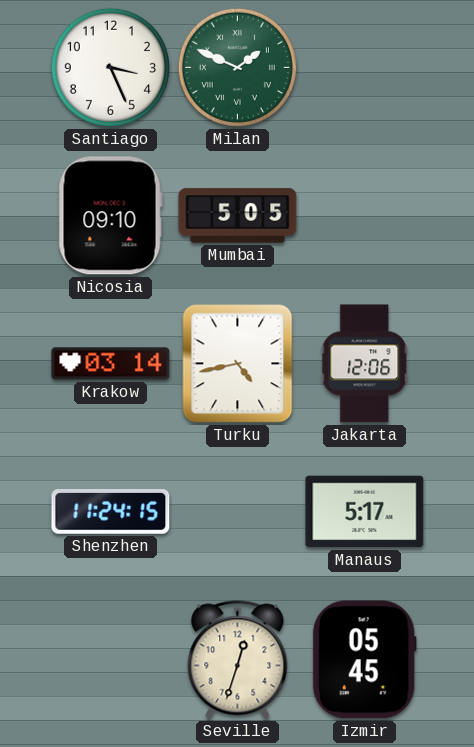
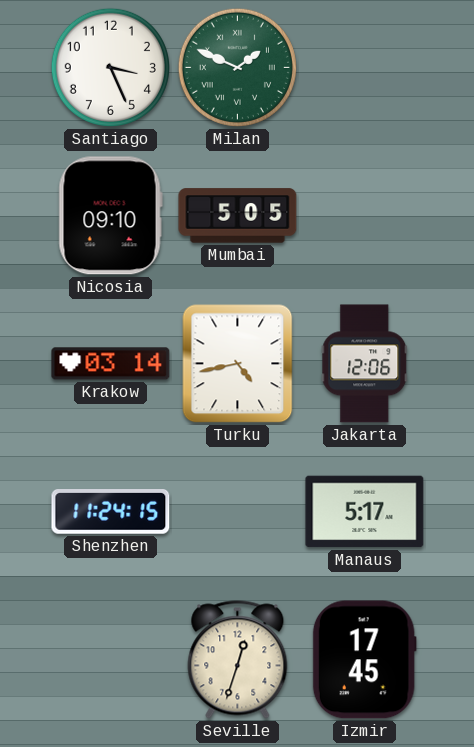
Izmir: 05:45 -> 17:45
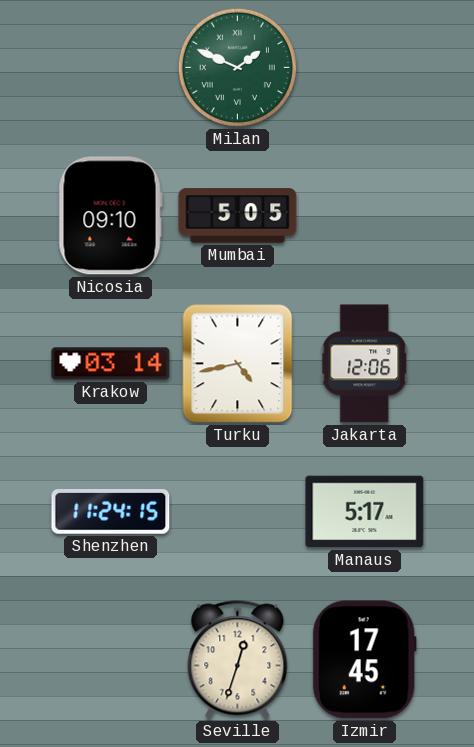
Santiago: 3:26 -> none
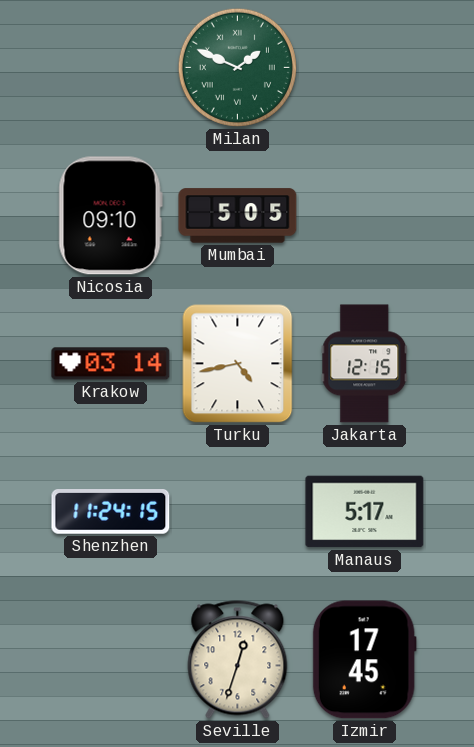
Jakarta: 12:06 -> 12:15
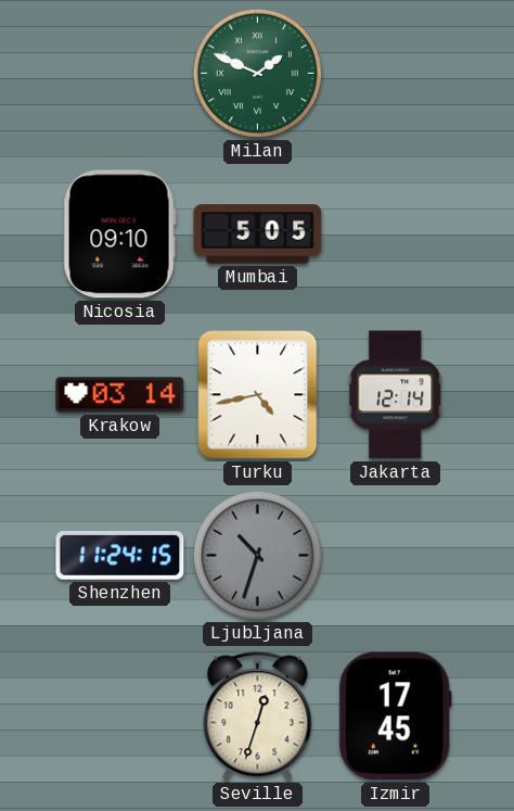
Jakarta: 12:15 -> 12:14
Ljubljana: none -> 10:33
Manaus: 5:17 -> none
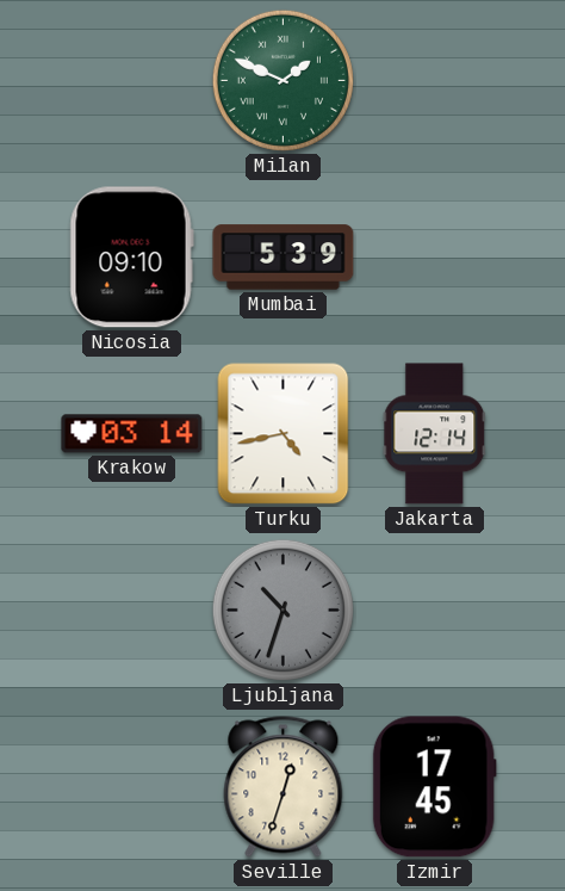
Mumbai: 5:05 -> 5:39
Shenzhen: 11:24 -> none
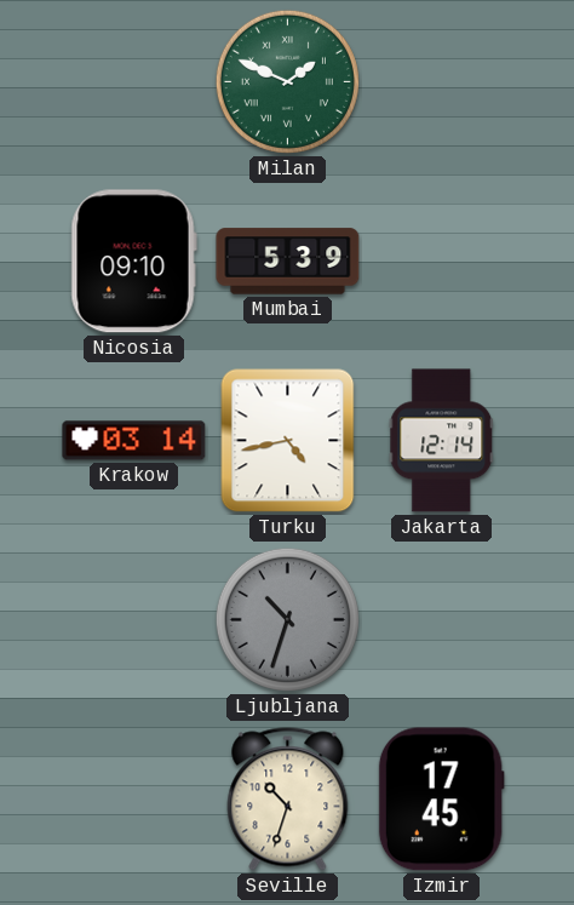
Seville: 12:33 -> 10:33
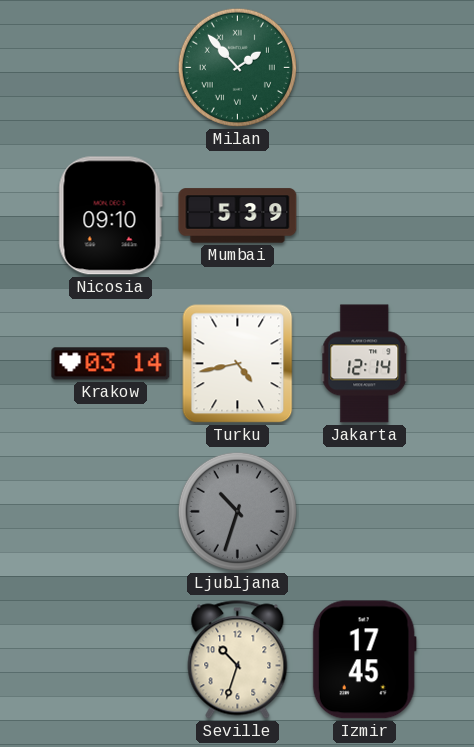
Milan: 1:49 -> 1:53
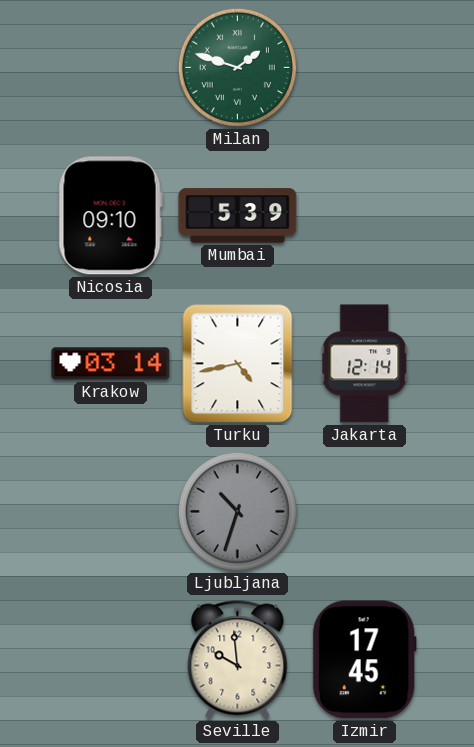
Milan: 1:53 -> 1:48
Seville: 10:33 -> 9:59
